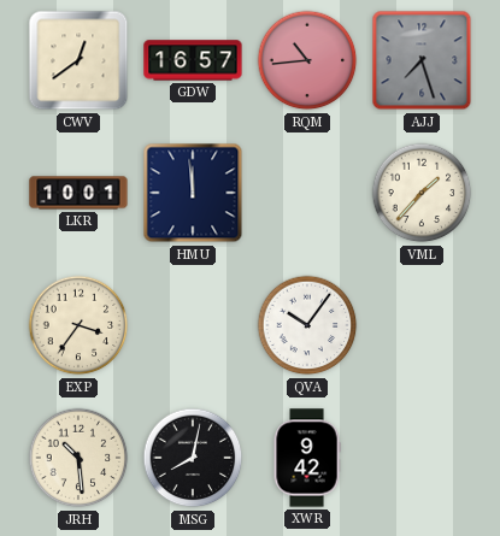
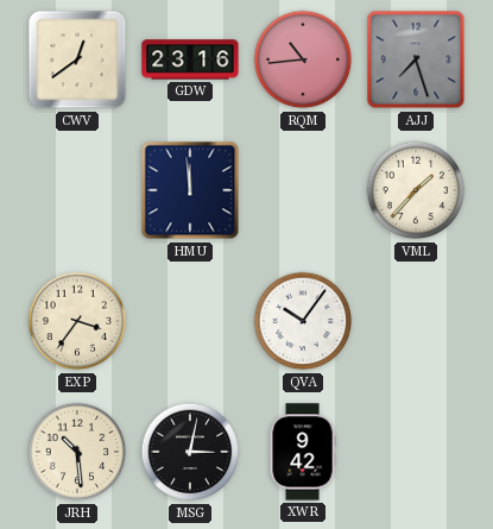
GDW: 16:57 -> 23:16
LKR: 10:01 -> none
MSG: 8:02 -> 3:02
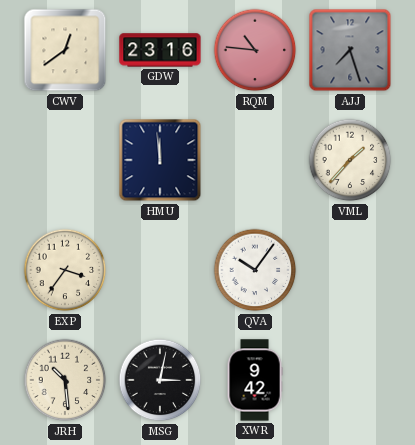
RQM: 10:44 -> 10:46
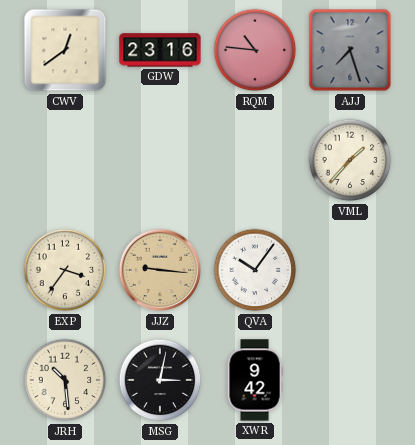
HMU: 11:59 -> none
JJZ: none -> 9:16
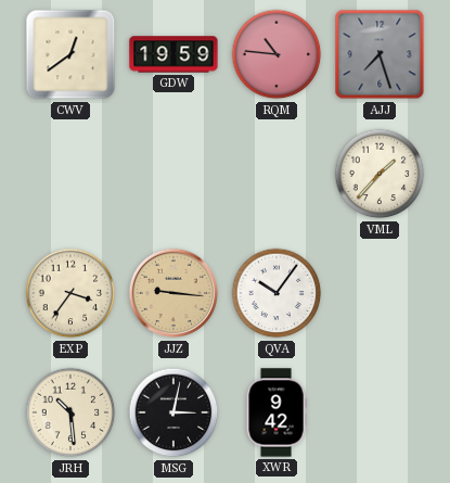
GDW: 23:16 -> 19:59
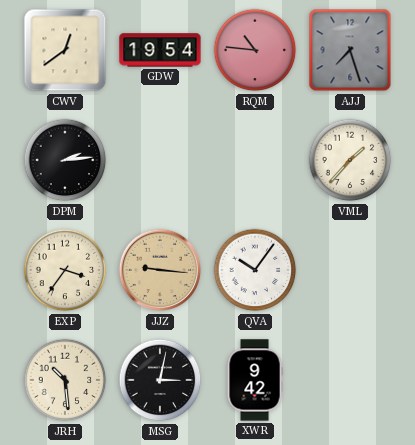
GDW: 19:59 -> 19:54
DPM: none -> 2:14
